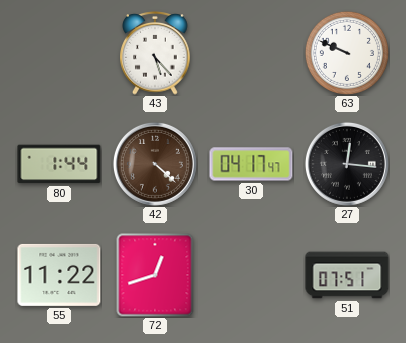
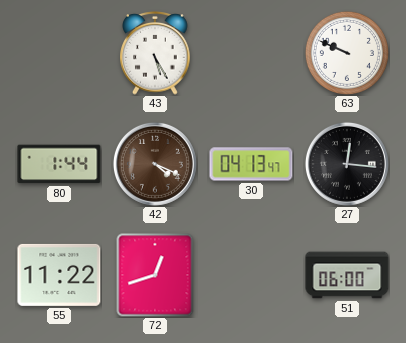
43: 5:23 -> 5:25
42: 4:22 -> 4:19
30: 04:17 -> 04:13
51: 07:51 -> 06:00
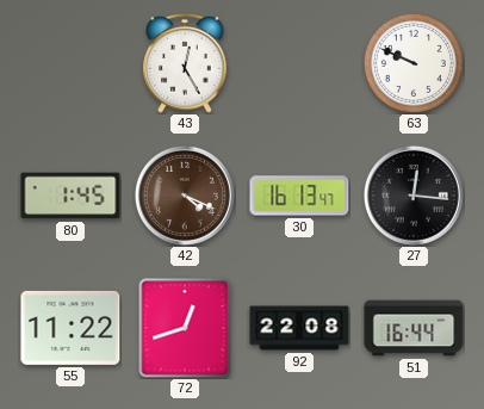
43: 5:25 -> 12:25
80: 1:44 -> 1:45
30: 04:13 -> 16:13
92: none -> 22:08
51: 06:00 -> 16:44
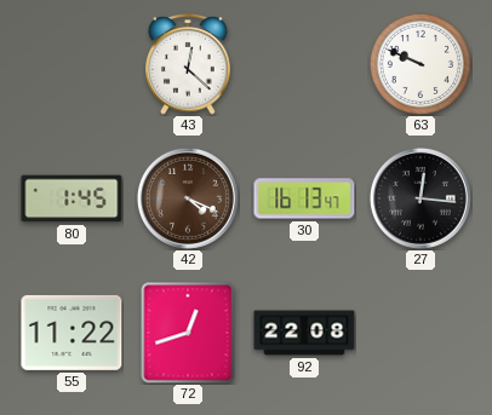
43: 12:25 -> 12:22
51: 16:44 -> none
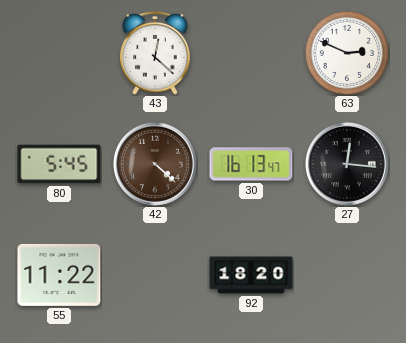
63: 9:49 -> 2:49
80: 1:45 -> 5:45
42: 4:19 -> 4:22
72: 12:42 -> none
92: 22:08 -> 18:20
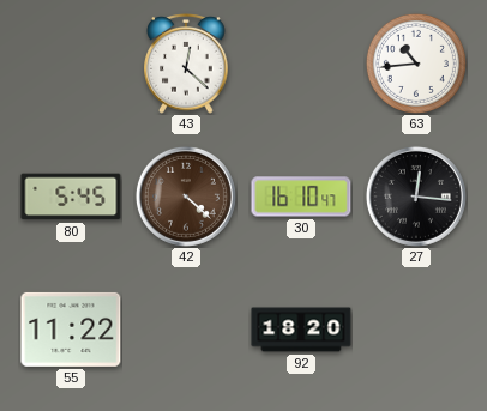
63: 2:49 -> 10:44
30: 16:13 -> 16:10
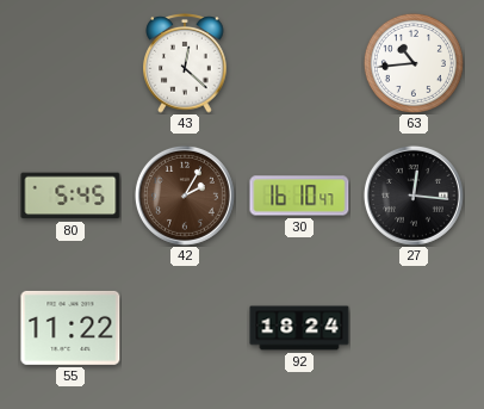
42: 4:22 -> 2:05
92: 18:20 -> 18:24
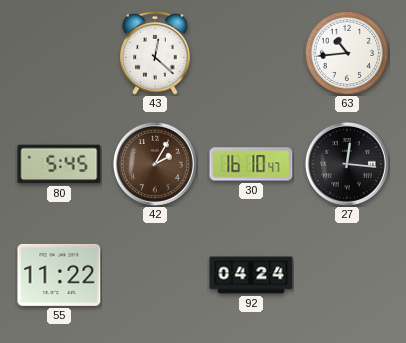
92: 18:24 -> 04:24
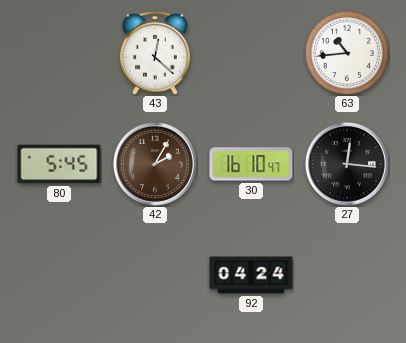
55: 11:22 -> none
